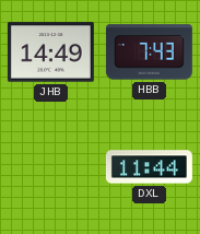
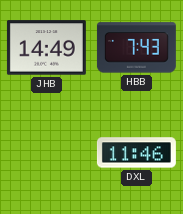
DXL: 11:44 -> 11:46
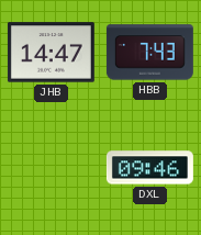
JHB: 14:49 -> 14:47
DXL: 11:46 -> 09:46
